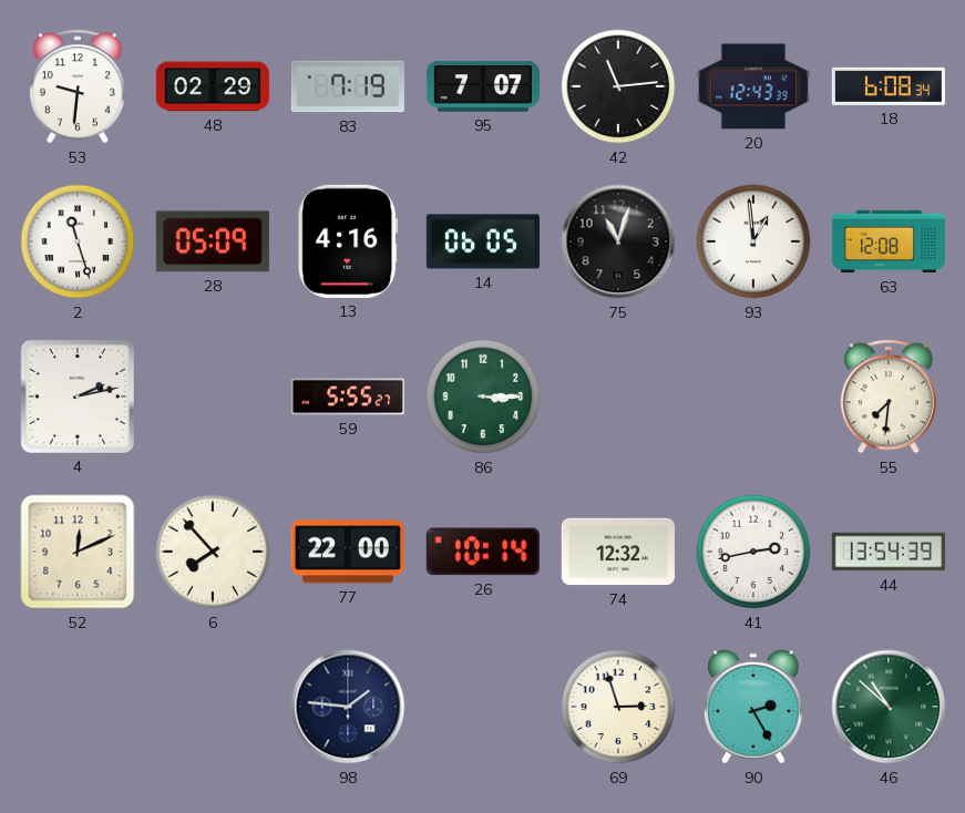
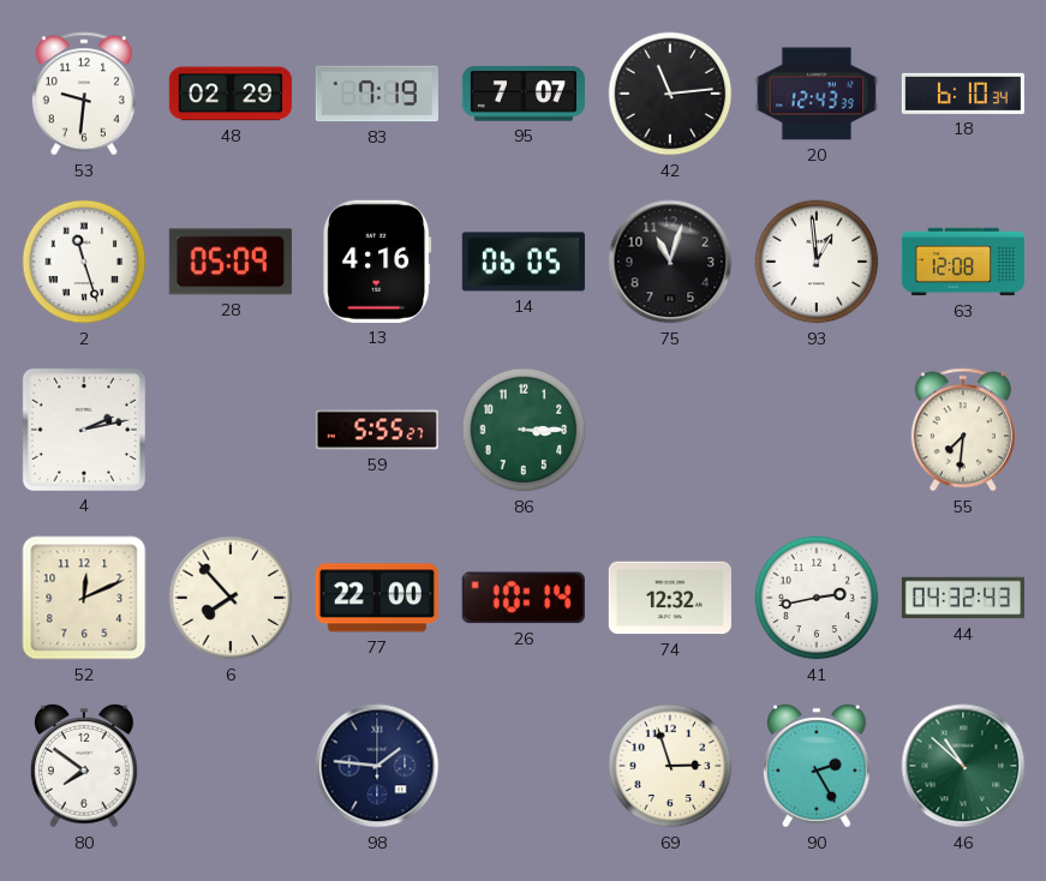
18: 6:08 -> 6:10
44: 13:54 -> 04:32
80: none -> 7:51
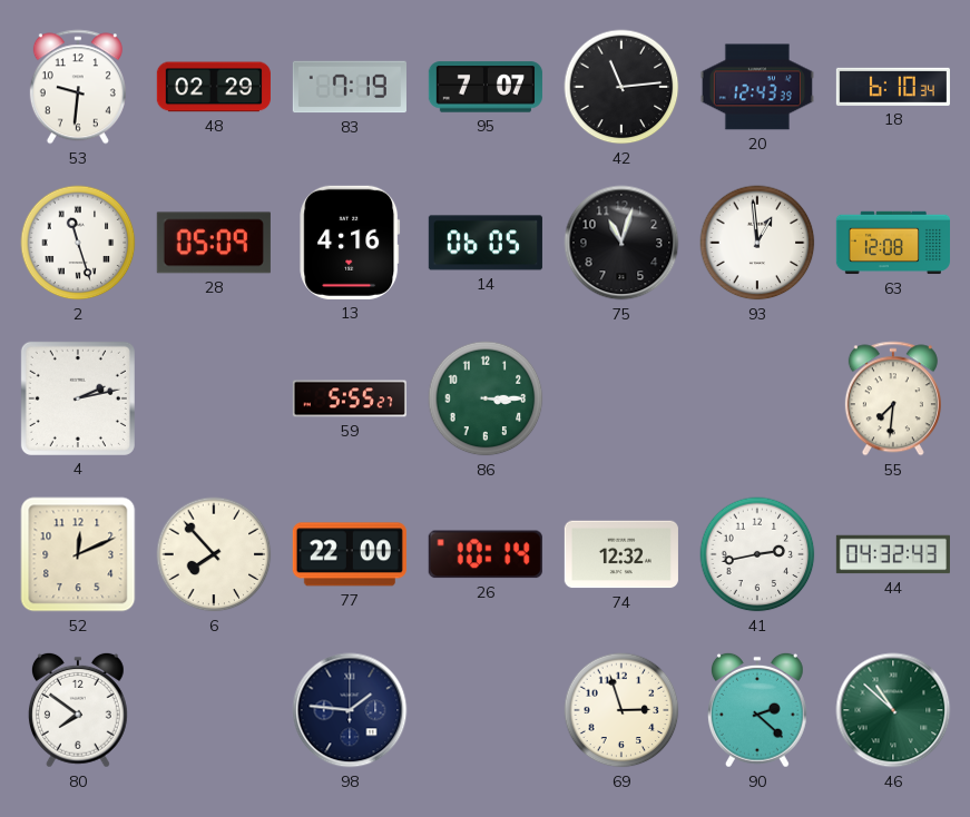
90: 2:25 -> 2:22
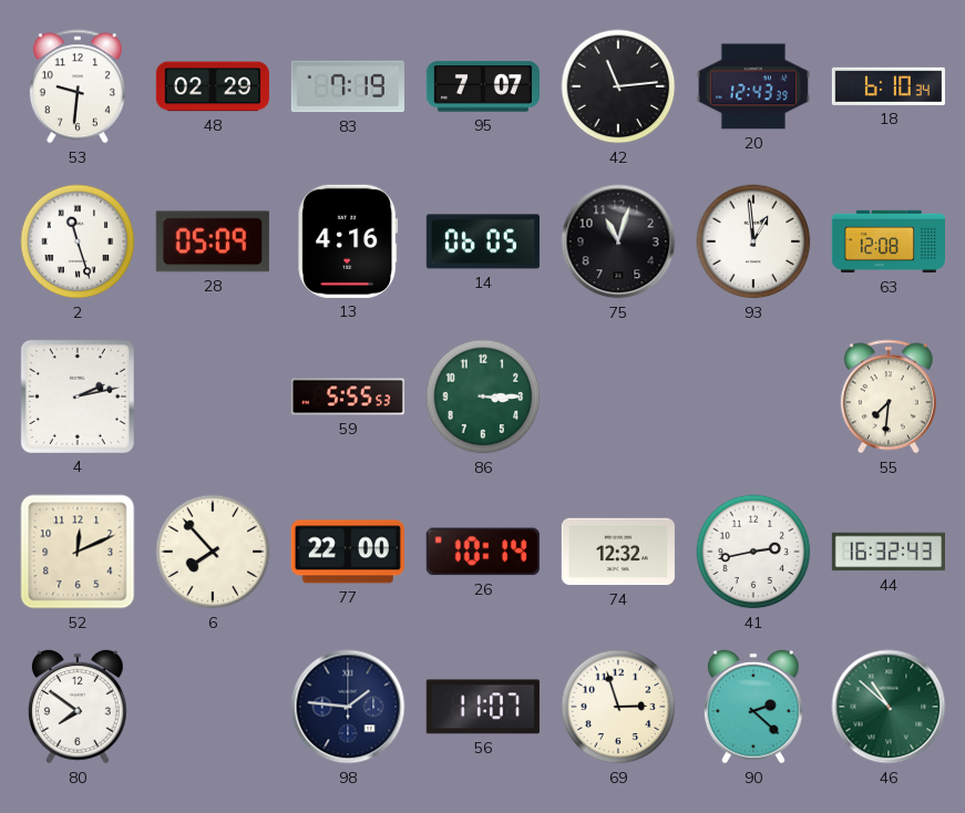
59: 5:55:27 -> 5:55:53
44: 04:32 -> 16:32
56: none -> 11:07
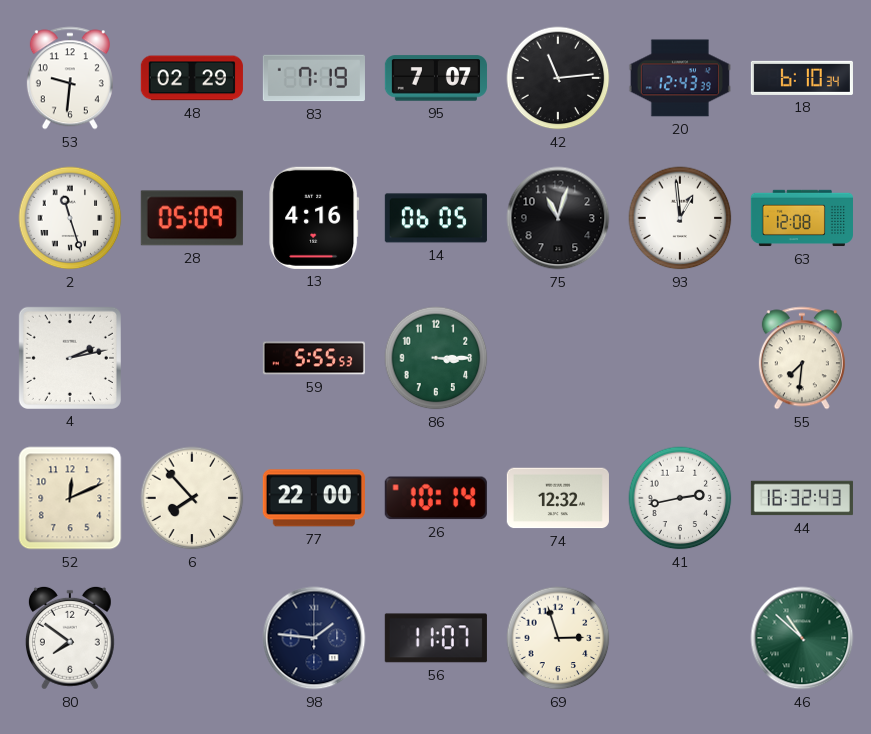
90: 2:22 -> none
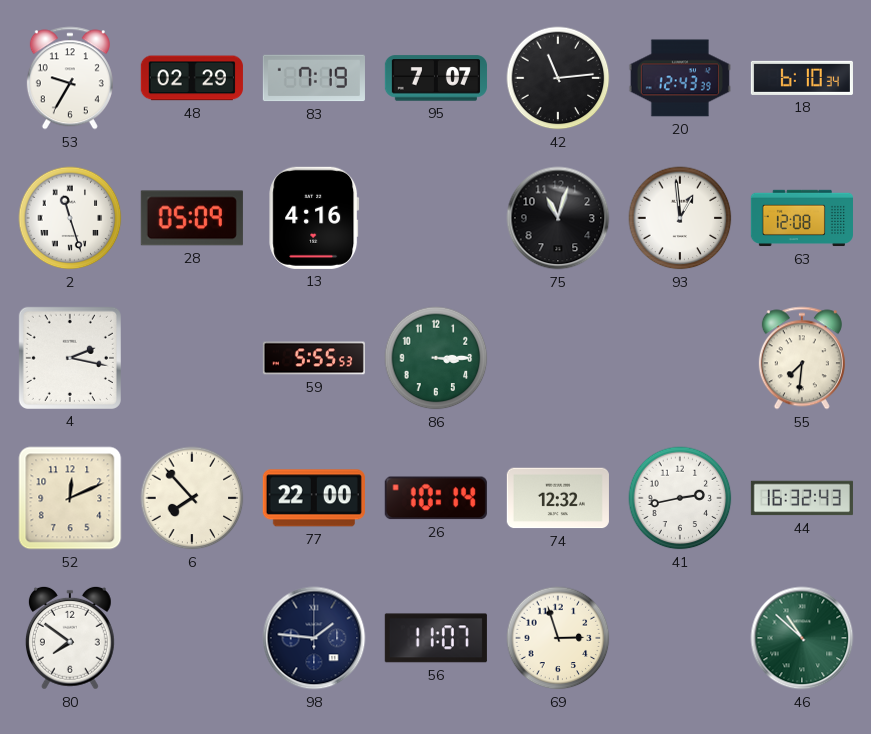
53: 9:31 -> 9:35
14: 06:05 -> none
4: 2:13 -> 2:17
